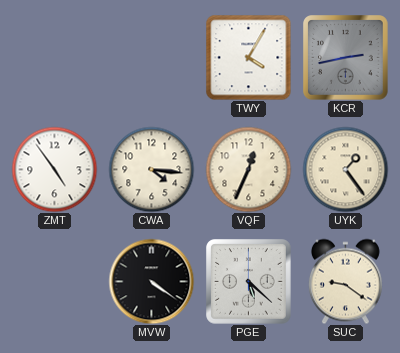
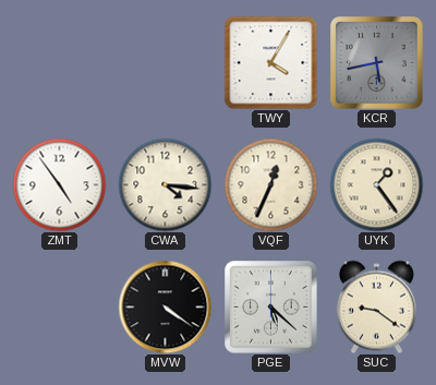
KCR: 2:43 -> 5:43
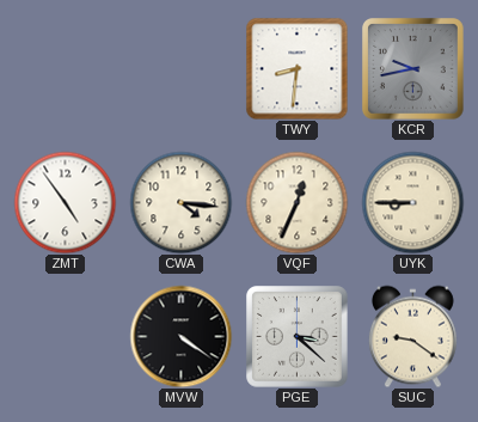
TWY: 4:05 -> 8:31
KCR: 5:43 -> 9:43
UYK: 1:24 -> 8:45
PGE: 5:22 -> 3:22
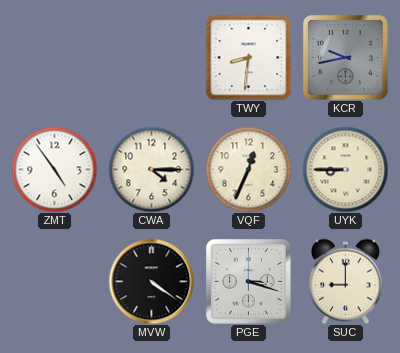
CWA: 4:16 -> 4:15
PGE: 3:22 -> 3:18
SUC: 9:21 -> 9:00
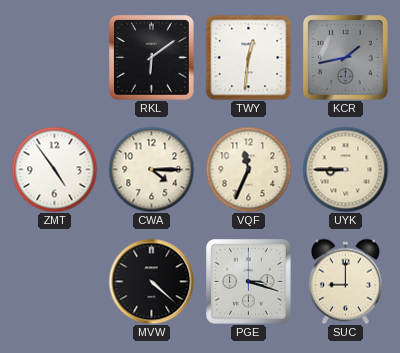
RKL: none -> 6:09
TWY: 8:31 -> 12:31
KCR: 9:43 -> 1:43
VQF: 12:34 -> 11:34
MVW: 4:21 -> 4:22
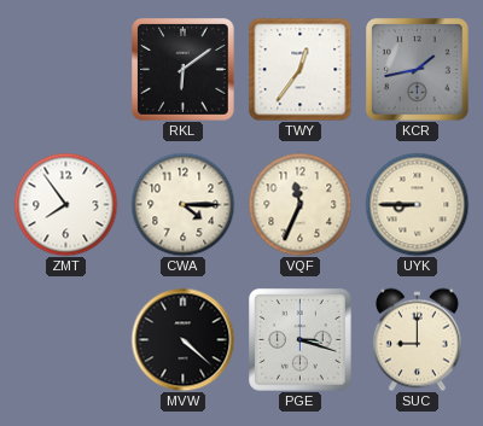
TWY: 12:31 -> 12:36
ZMT: 4:54 -> 7:54
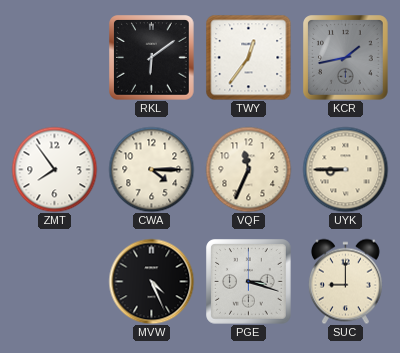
MVW: 4:22 -> 4:26
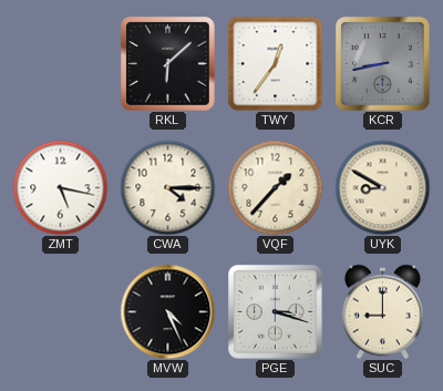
RKL: 6:09 -> 6:08
KCR: 1:43 -> 8:43
ZMT: 7:54 -> 5:17
VQF: 11:34 -> 1:37
UYK: 8:45 -> 8:50
